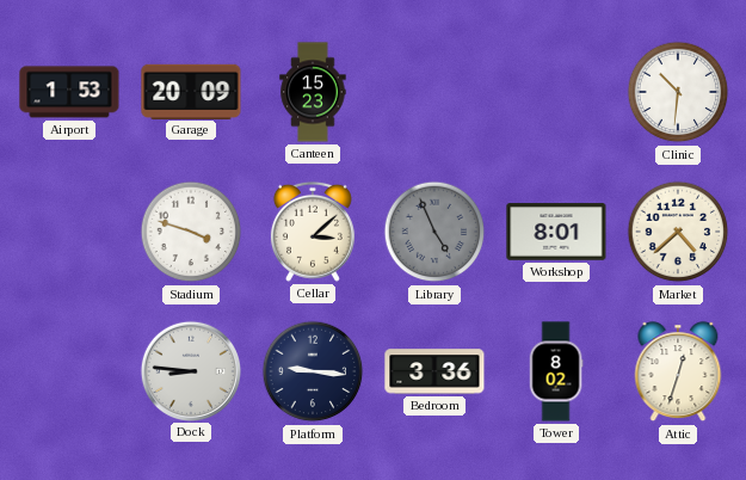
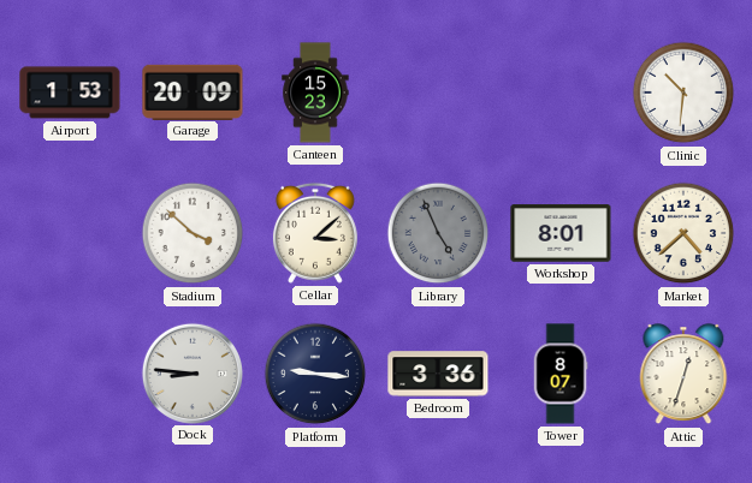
Stadium: 3:48 -> 3:52
Tower: 8:02 -> 8:07
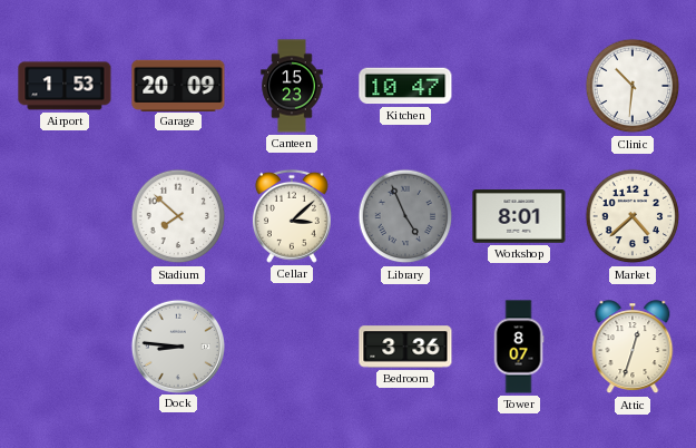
Kitchen: none -> 10:47
Stadium: 3:52 -> 7:52
Platform: 9:16 -> none
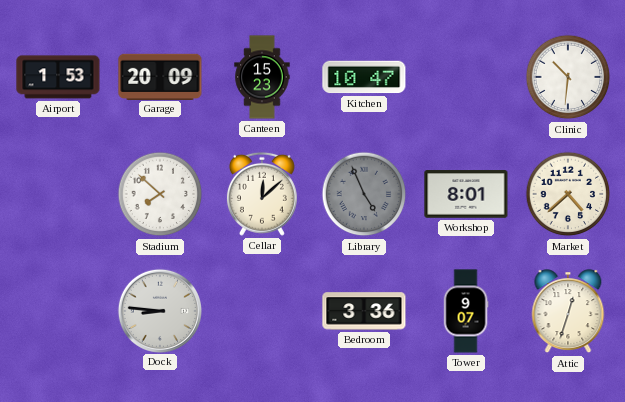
Cellar: 3:08 -> 12:08
Tower: 8:07 -> 9:07
